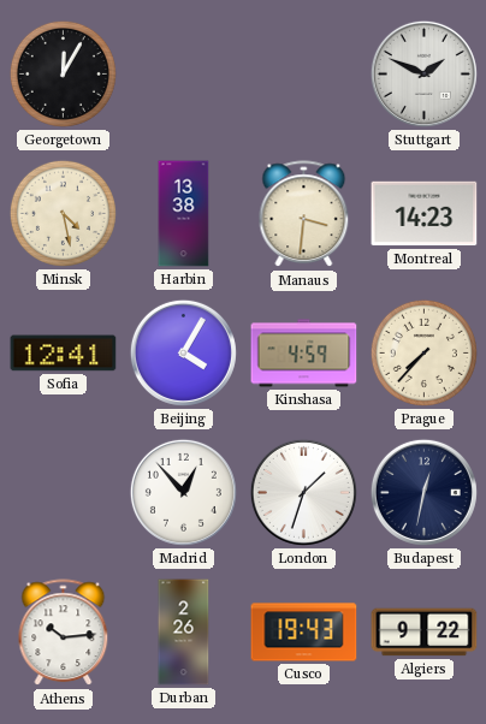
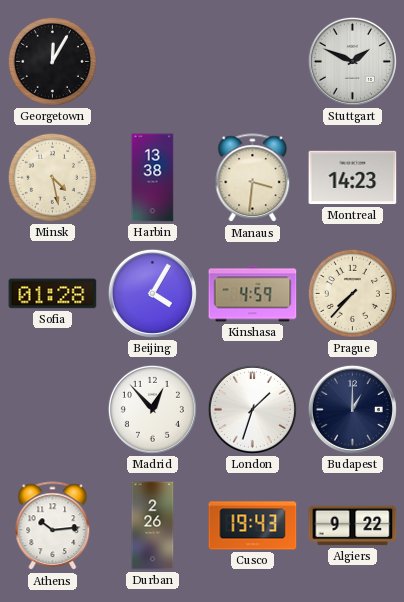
Sofia: 12:41 -> 01:28
Budapest: 12:32 -> 1:00
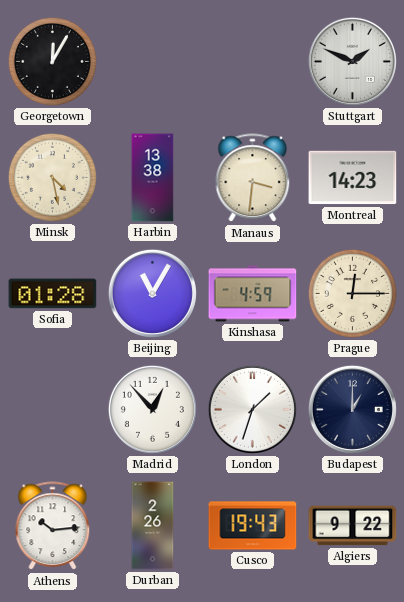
Beijing: 4:05 -> 11:05
Prague: 7:37 -> 12:15
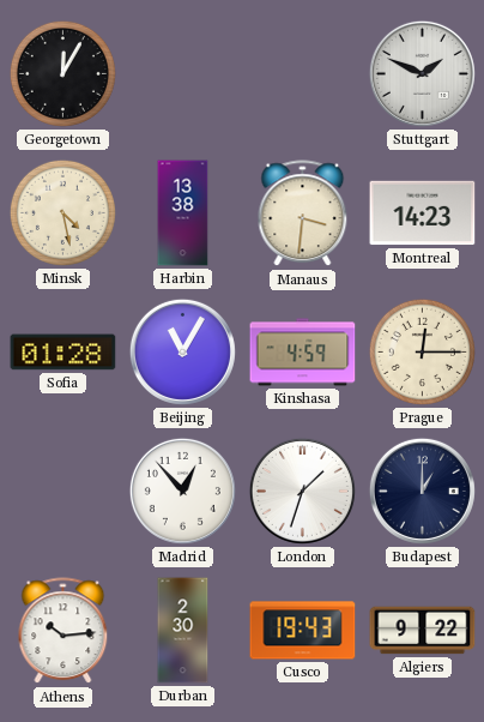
Durban: 2:26 -> 2:30
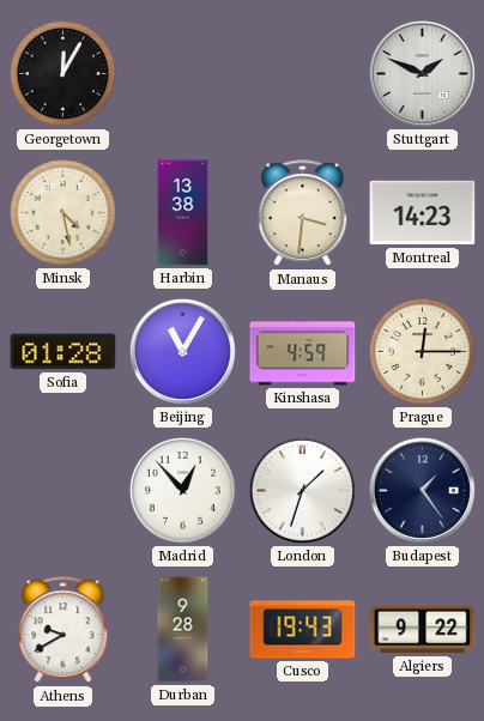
Budapest: 1:00 -> 1:24
Athens: 10:14 -> 9:40
Durban: 2:30 -> 9:28
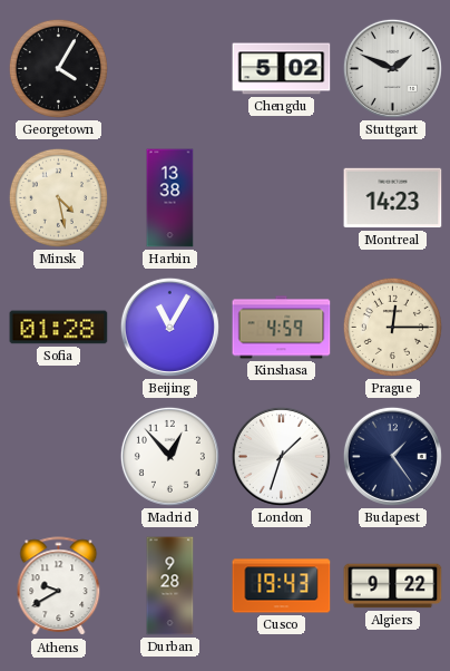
Georgetown: 12:05 -> 4:05
Chengdu: none -> 5:02
Manaus: 3:31 -> none
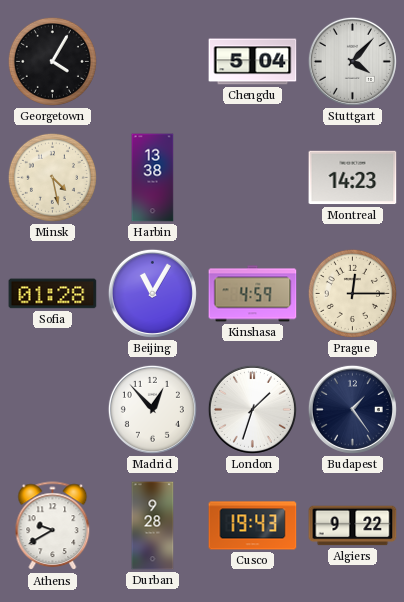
Chengdu: 5:02 -> 5:04
Stuttgart: 1:49 -> 4:07
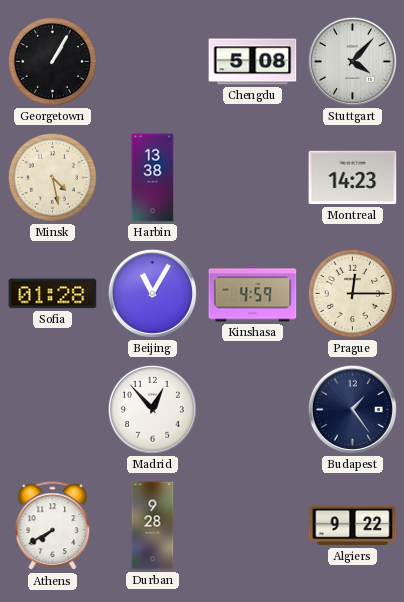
Georgetown: 4:05 -> 1:05
Chengdu: 5:04 -> 5:08
London: 1:33 -> none
Athens: 9:40 -> 7:40
Cusco: 19:43 -> none
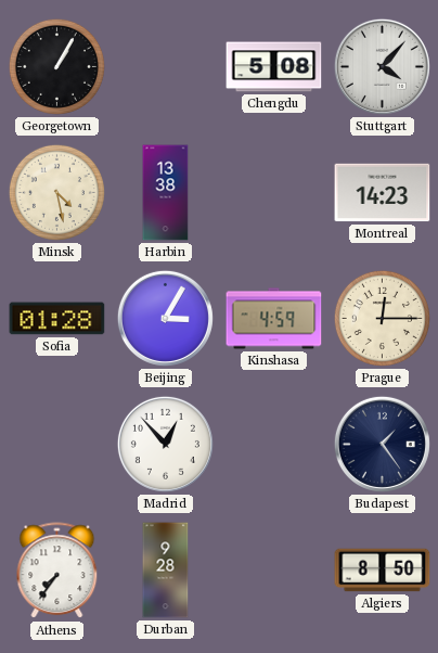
Beijing: 11:05 -> 3:05
Athens: 7:40 -> 7:36
Algiers: 9:22 -> 8:50
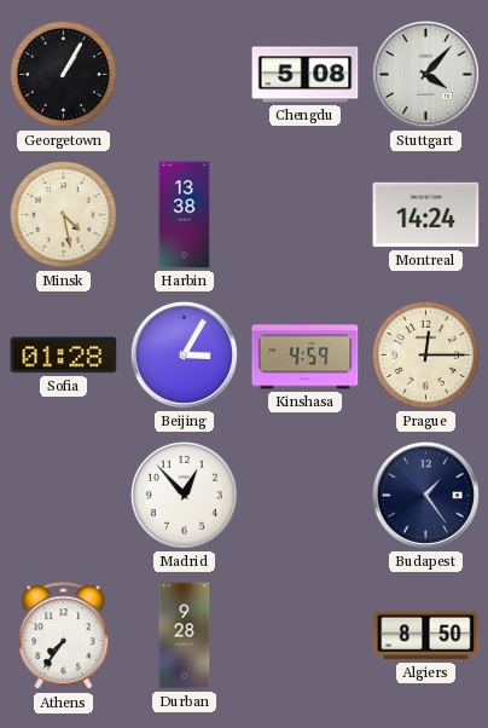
Montreal: 14:23 -> 14:24
